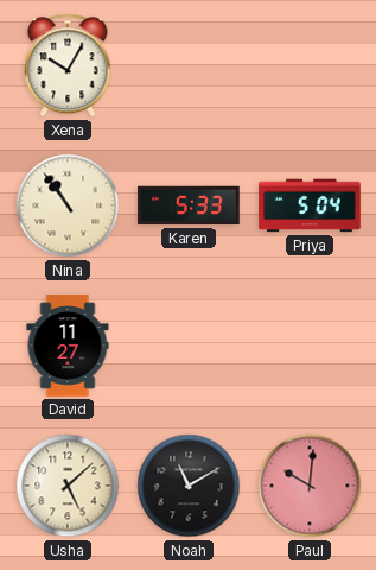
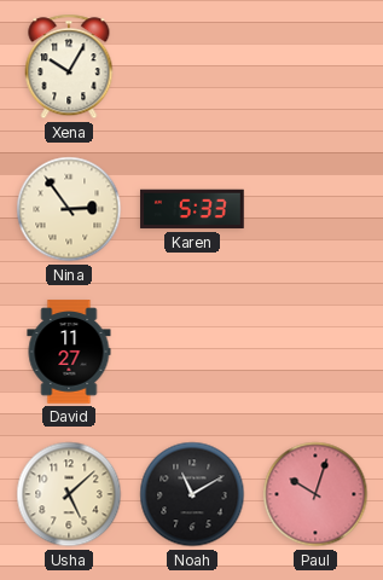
Nina: 10:54 -> 2:54
Priya: 5:04 -> none
Paul: 10:01 -> 10:03
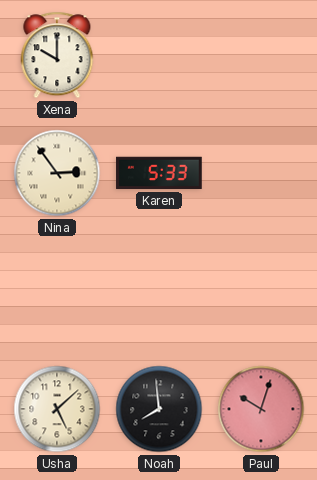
Xena: 10:05 -> 10:00
David: 11:27 -> none
Noah: 11:10 -> 7:59
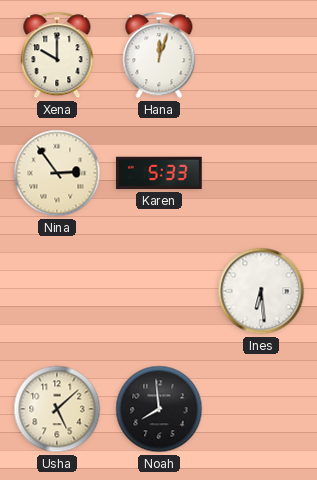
Hana: none -> 12:03
Ines: none -> 6:29
Paul: 10:03 -> none
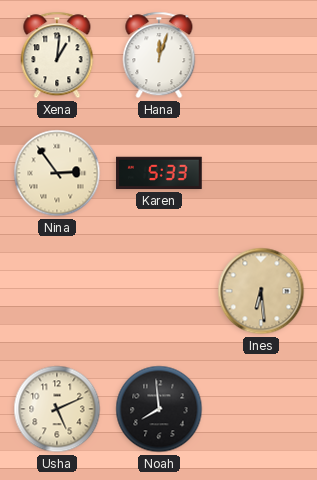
Xena: 10:00 -> 1:01
Ines dial: white -> champagne
Usha: 5:08 -> 5:11
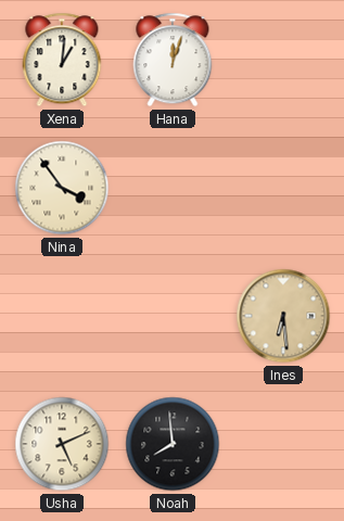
Nina: 2:54 -> 3:54
Karen: 5:33 -> none
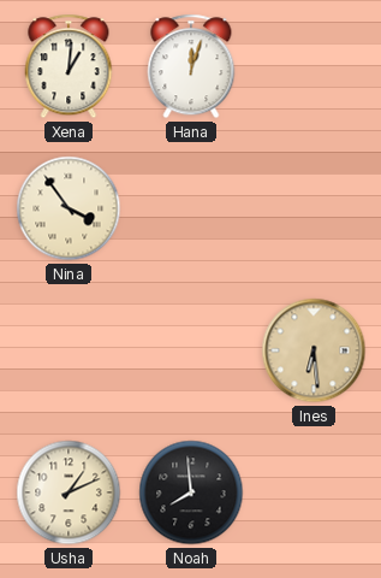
Usha: 5:11 -> 1:11
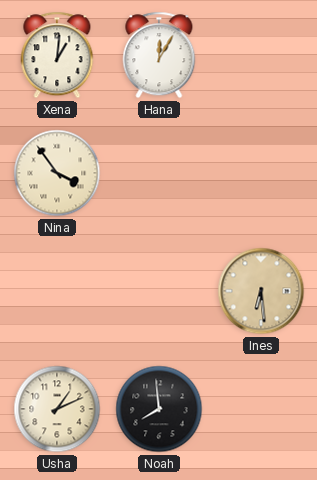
Hana: 12:03 -> 12:05
